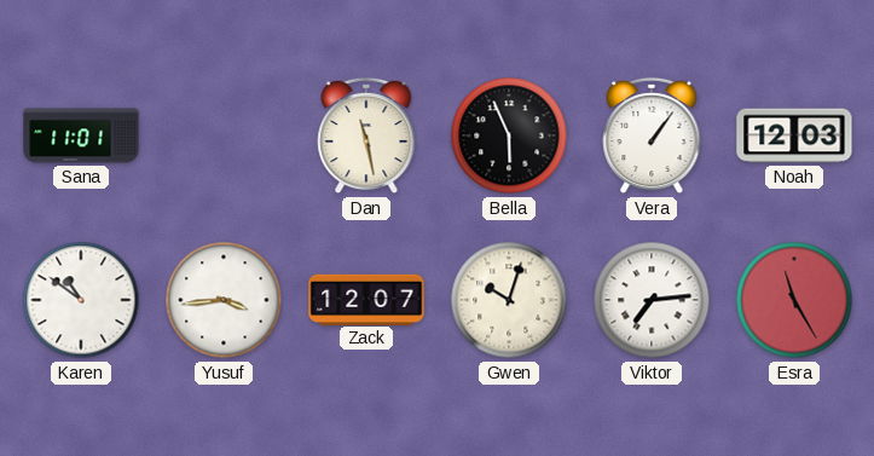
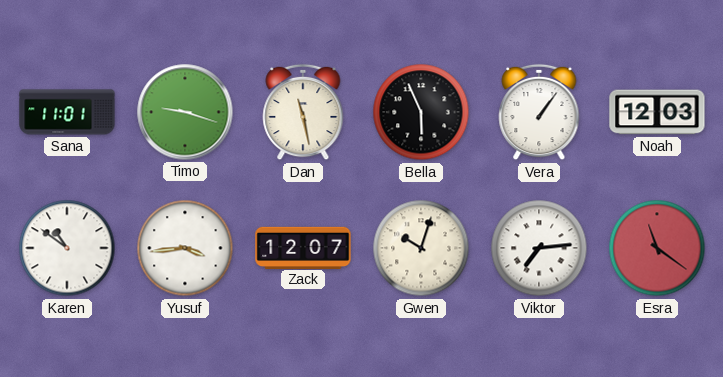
Timo: none -> 9:18
Esra: 11:25 -> 11:21
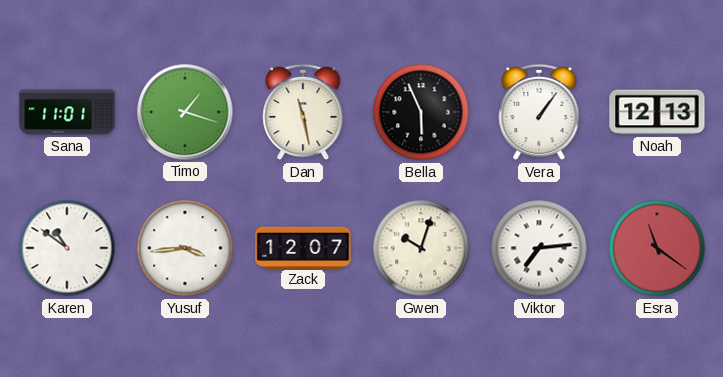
Timo: 9:18 -> 1:18
Noah: 12:03 -> 12:13
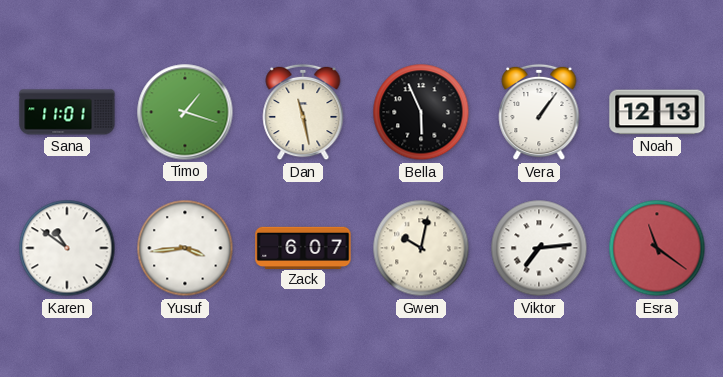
Zack: 12:07 -> 6:07
Gwen: 10:03 -> 10:02
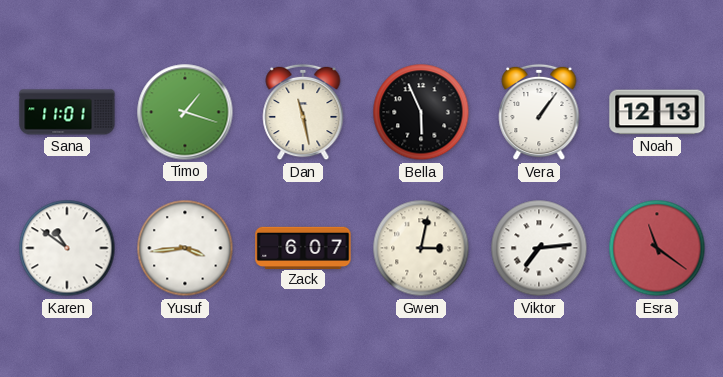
Gwen: 10:02 -> 3:02
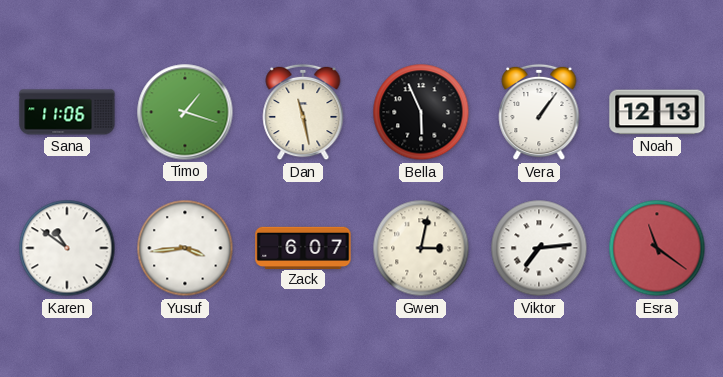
Sana: 11:01 -> 11:06
